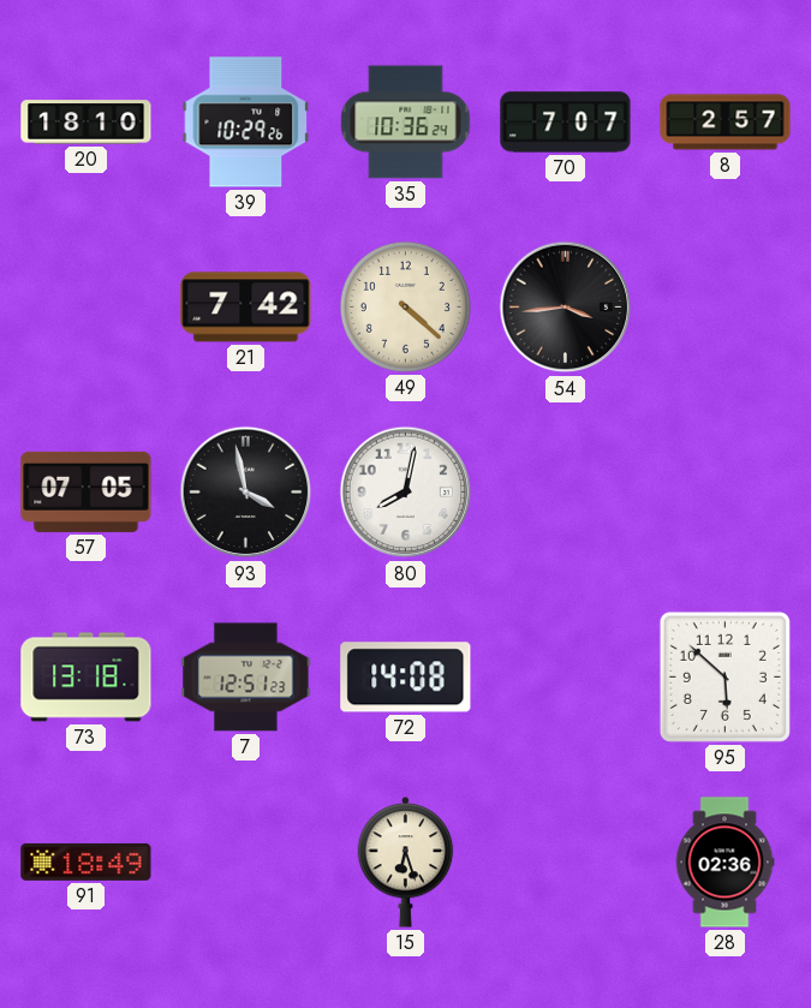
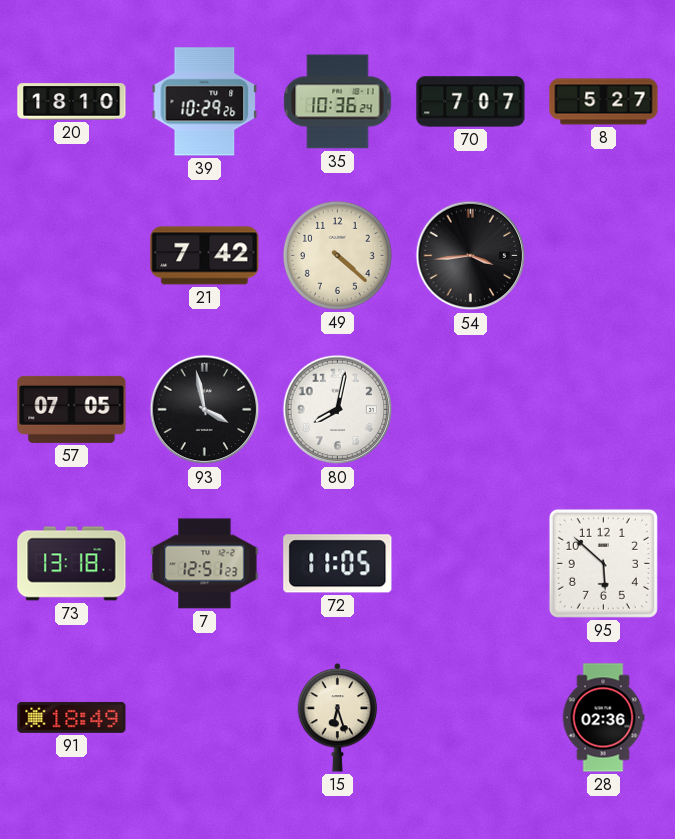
8: 2:57 -> 5:27
72: 14:08 -> 11:05
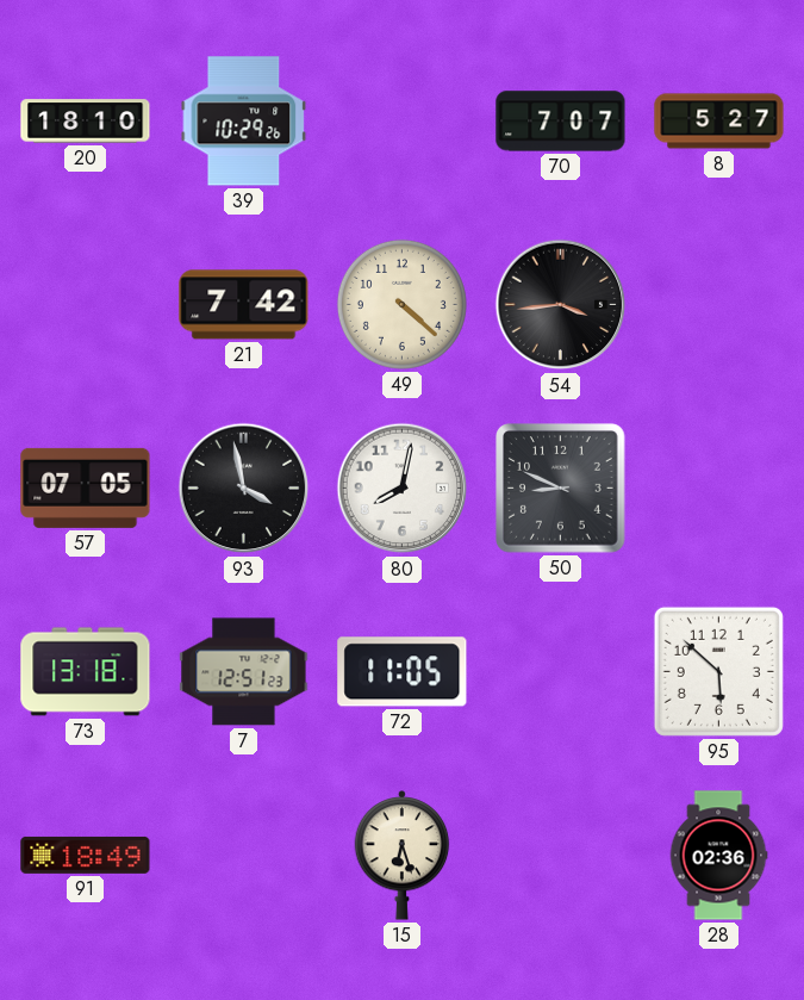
35: 10:36 -> none
50: none -> 8:49
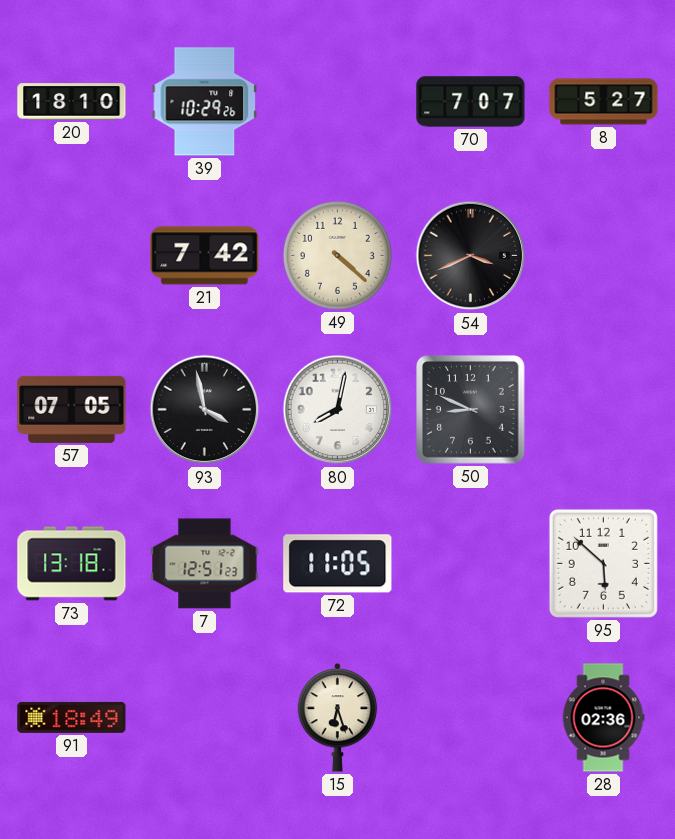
54: 3:44 -> 3:41
